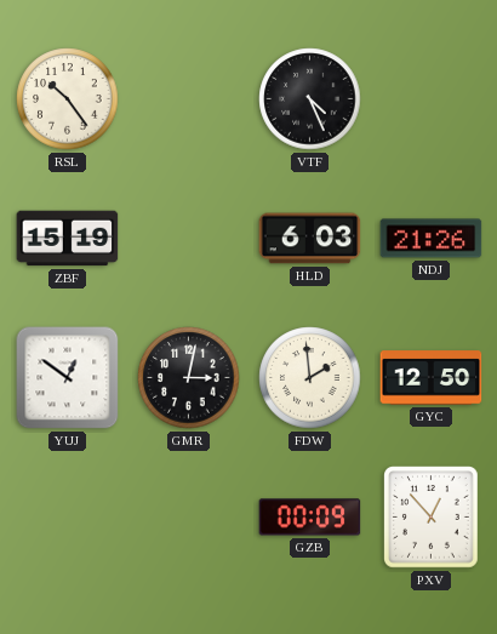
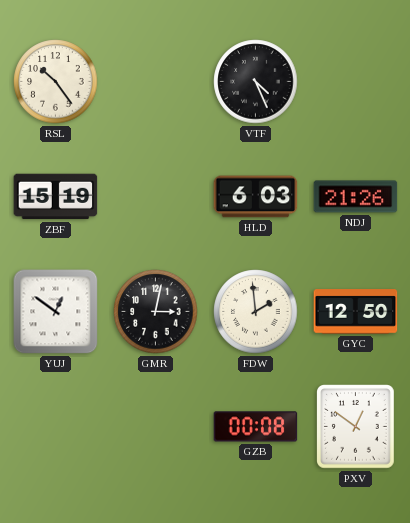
GZB: 00:09 -> 00:08
PXV: 12:53 -> 12:51
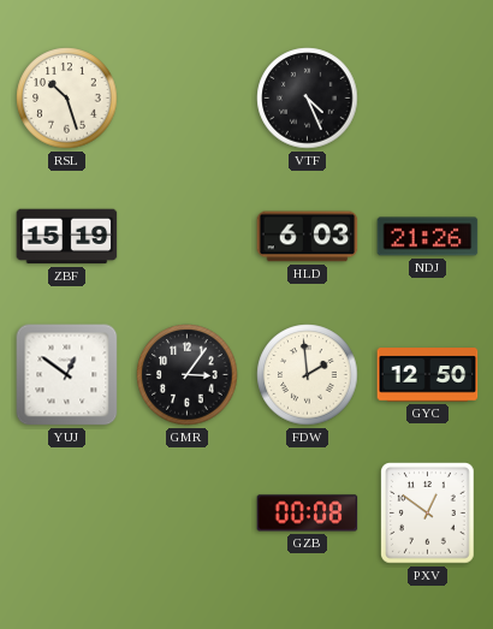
RSL: 10:24 -> 10:27
GMR: 3:02 -> 3:06
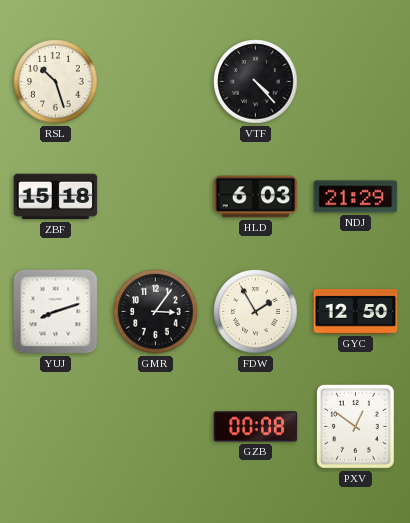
VTF: 4:26 -> 4:23
ZBF: 15:19 -> 15:18
NDJ: 21:26 -> 21:29
YUJ: 12:51 -> 8:12
FDW: 1:59 -> 1:55
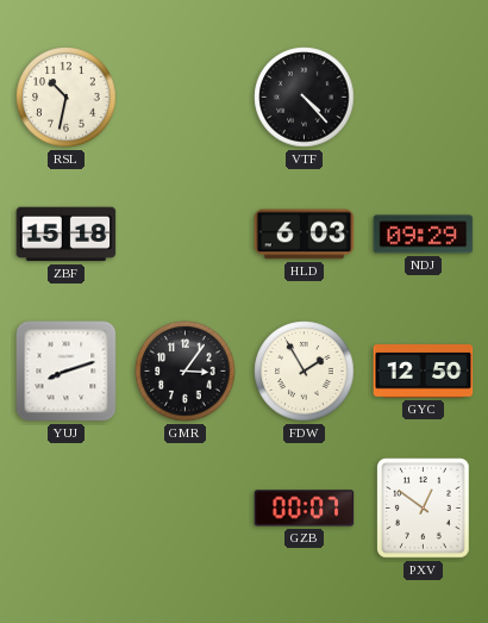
RSL: 10:27 -> 10:32
NDJ: 21:29 -> 09:29
GZB: 00:08 -> 00:07
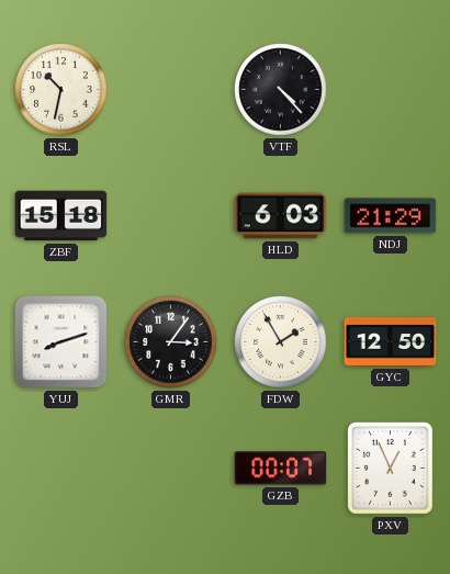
NDJ: 09:29 -> 21:29
PXV: 12:51 -> 12:56
